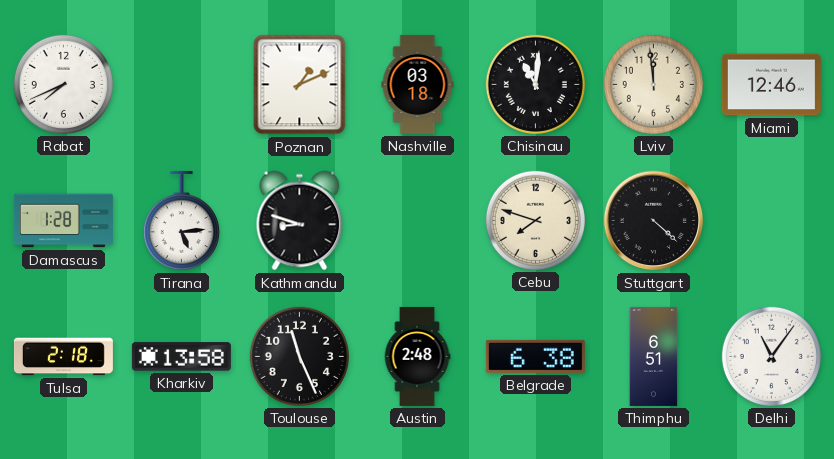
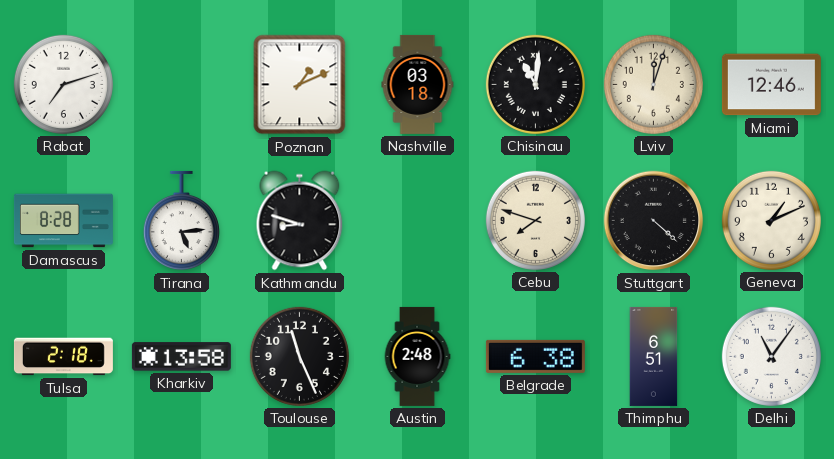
Rabat: 7:41 -> 7:12
Lviv: 11:59 -> 12:03
Damascus: 1:28 -> 8:28
Geneva: none -> 1:11
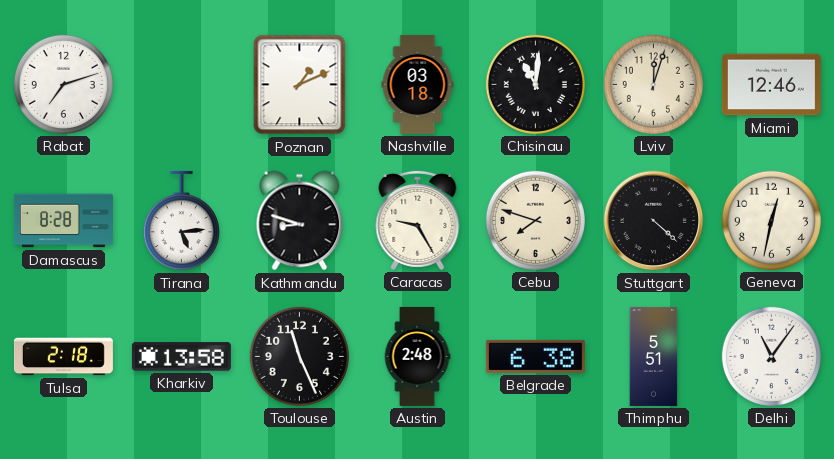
Caracas: none -> 9:25
Geneva: 1:11 -> 12:32
Thimphu: 6:51 -> 5:51
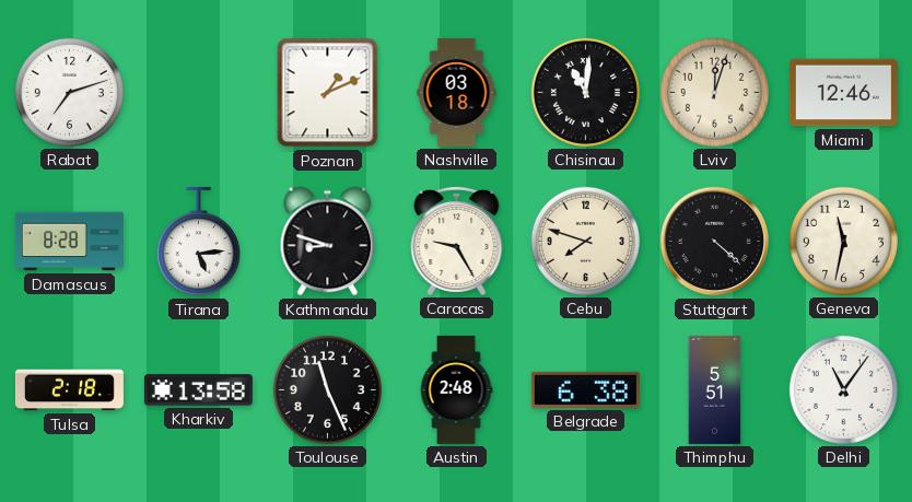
Geneva: 12:32 -> 11:32
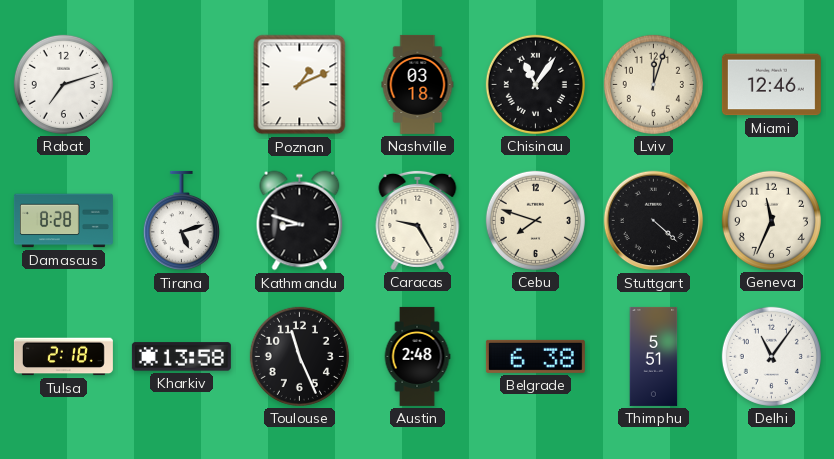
Chisinau: 11:01 -> 11:06
Tirana: 5:14 -> 5:12
Geneva: 11:32 -> 11:34
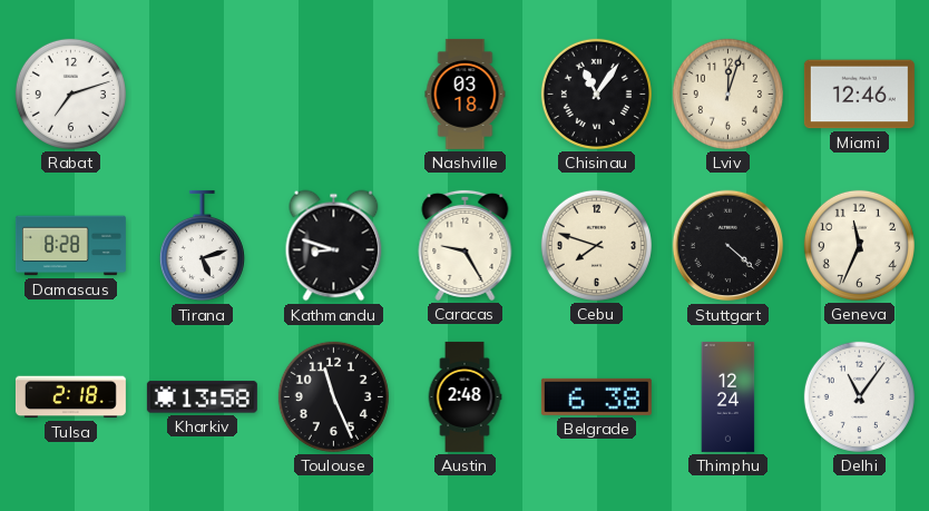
Poznan: 1:11 -> none
Thimphu: 5:51 -> 12:24
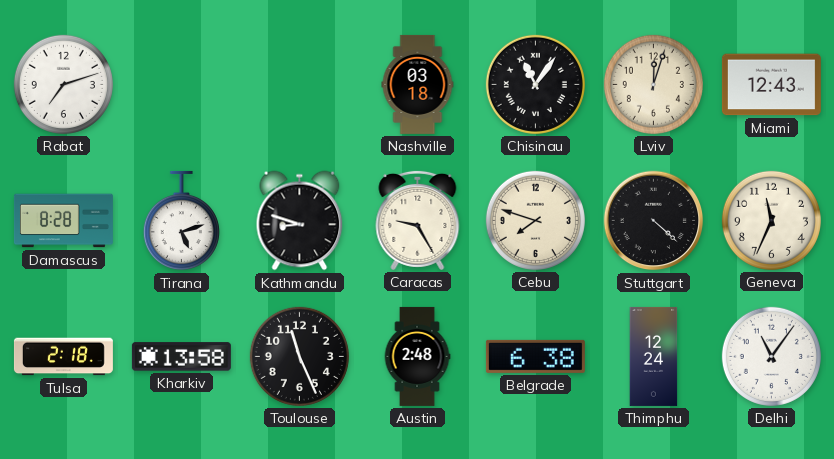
Miami: 12:46 -> 12:43
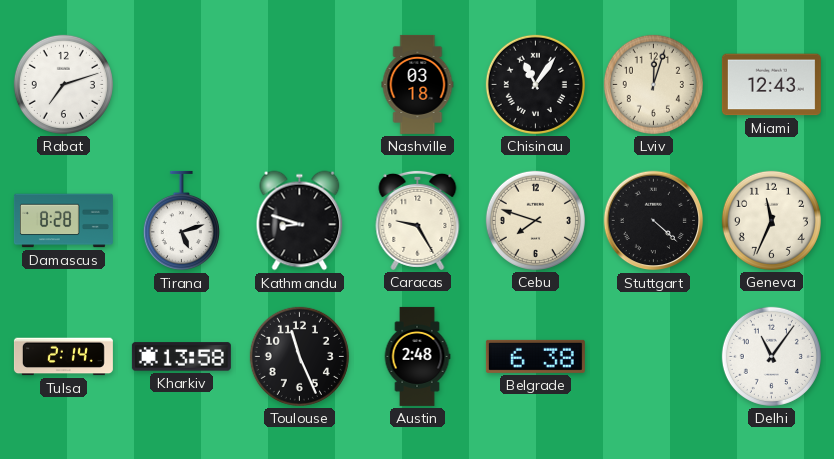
Tulsa: 2:18 -> 2:14
Thimphu: 12:24 -> none
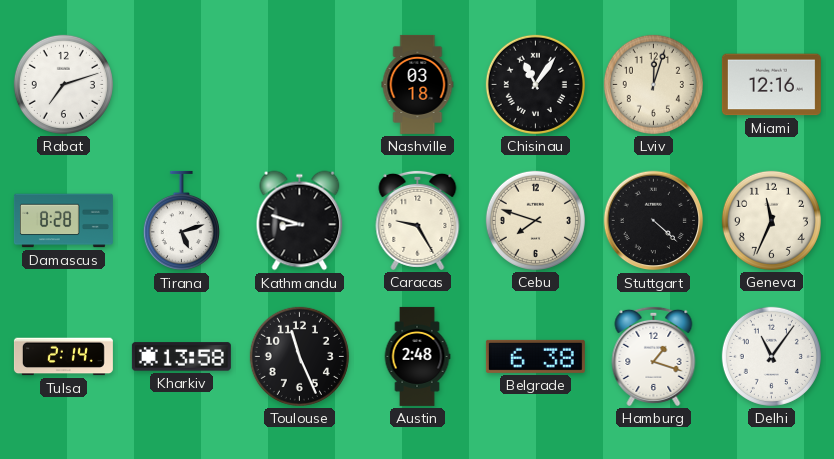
Miami: 12:43 -> 12:16
Hamburg: none -> 1:18
